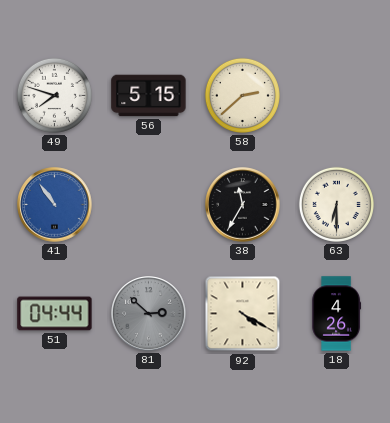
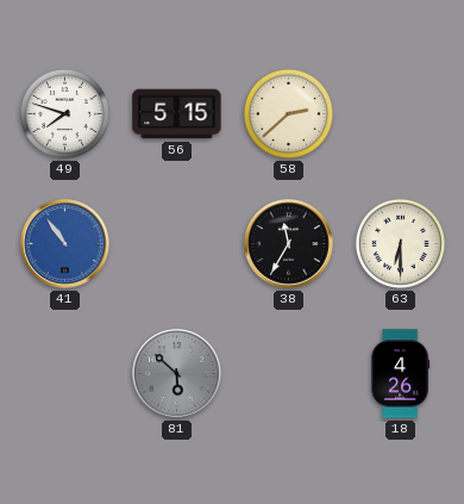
51: 04:44 -> none
81: 2:52 -> 5:52
92: 4:20 -> none
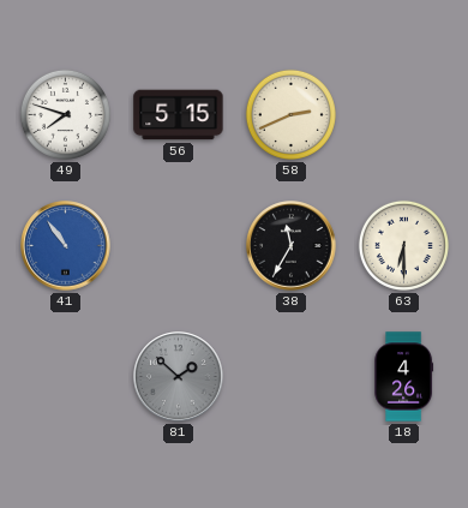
58: 2:38 -> 2:41
81: 5:52 -> 1:52
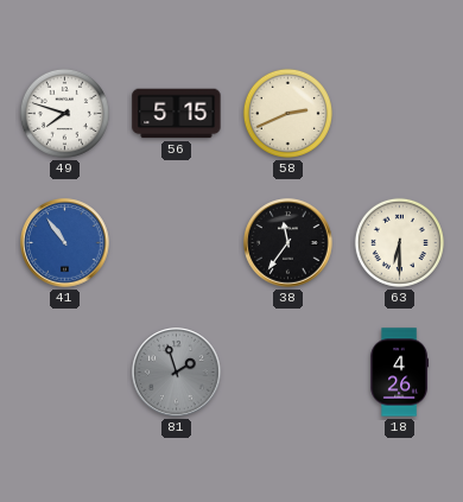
38: 11:35 -> 11:36
81: 1:52 -> 1:57
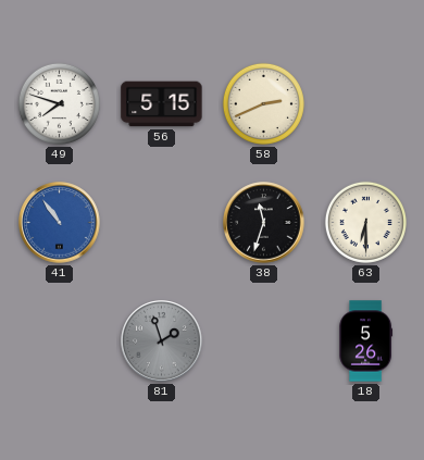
38: 11:36 -> 11:33
18: 4:26 -> 5:26
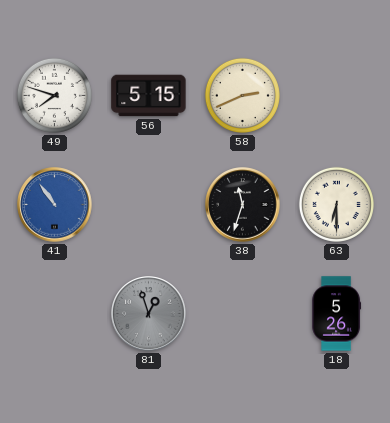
81: 1:57 -> 12:57
